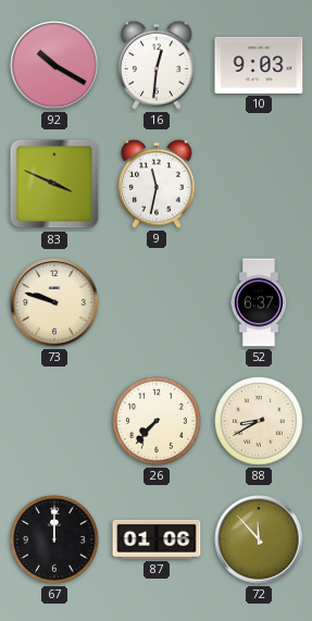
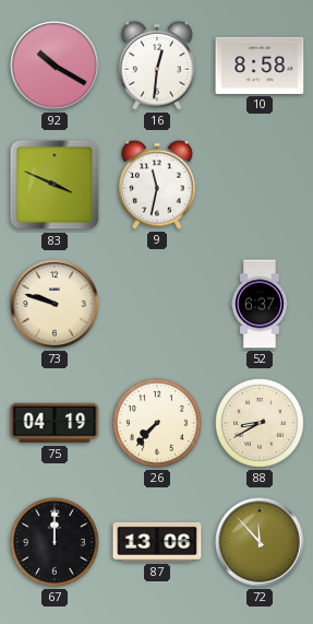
10: 9:03 -> 8:58
75: none -> 04:19
87: 01:06 -> 13:06
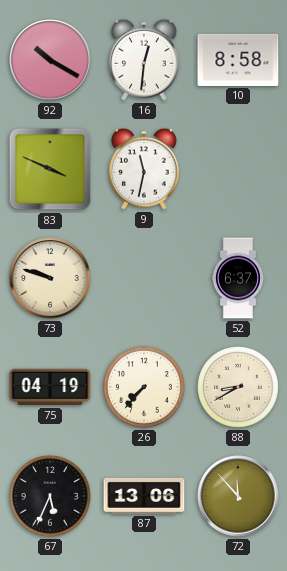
67: 12:00 -> 5:34
